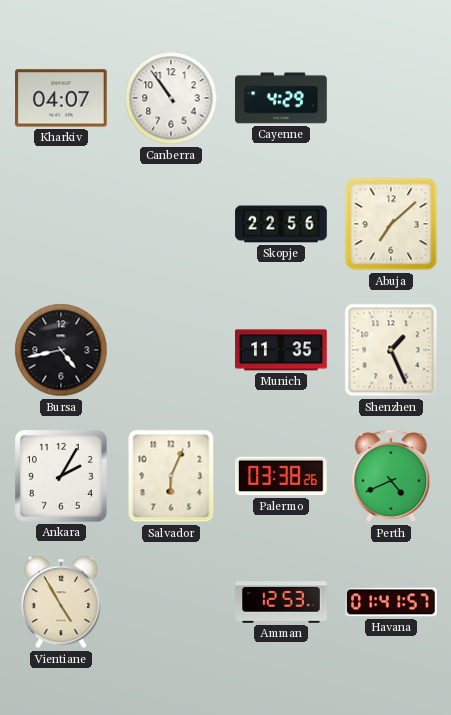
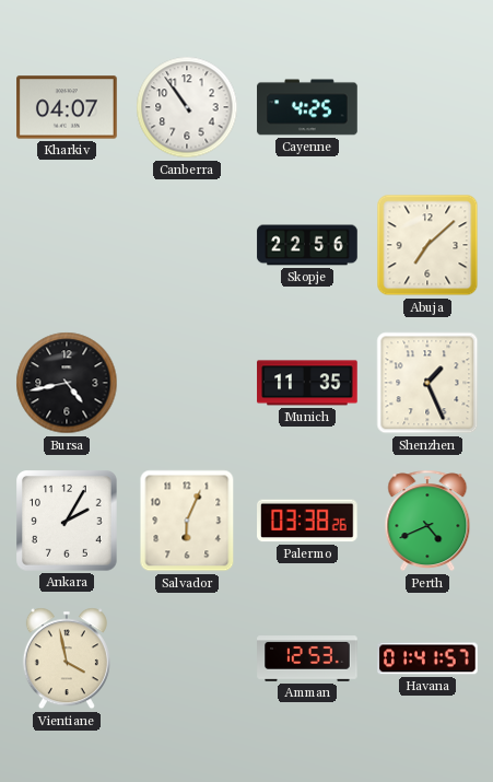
Cayenne: 4:29 -> 4:25
Vientiane: 4:55 -> 3:58
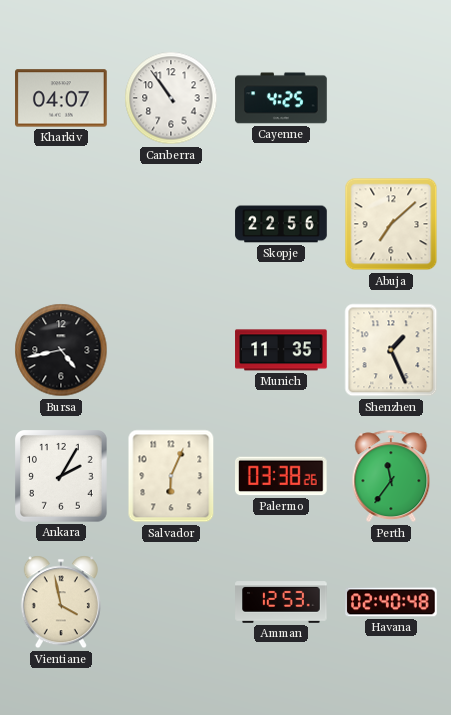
Perth: 4:41 -> 11:36
Havana: 01:41 -> 02:40
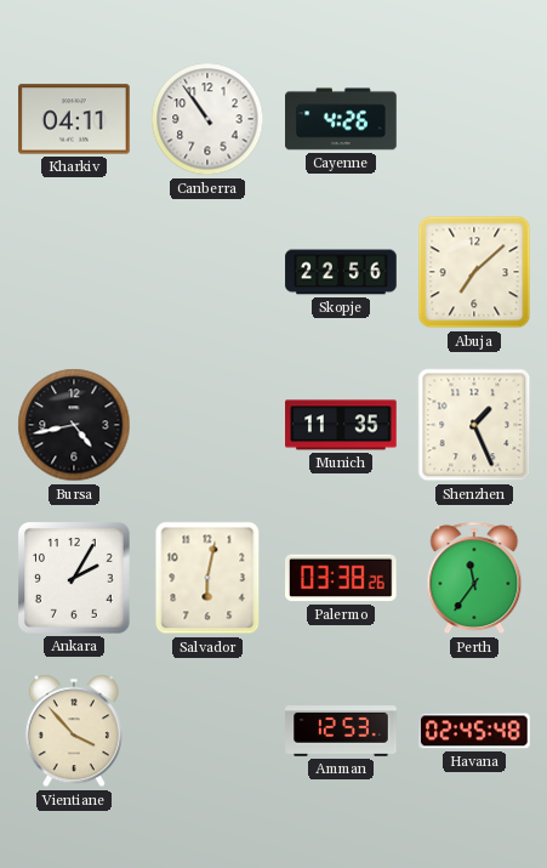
Kharkiv: 04:07 -> 04:11
Cayenne: 4:25 -> 4:26
Salvador: 6:04 -> 6:02
Vientiane: 3:58 -> 3:53
Havana: 02:40 -> 02:45
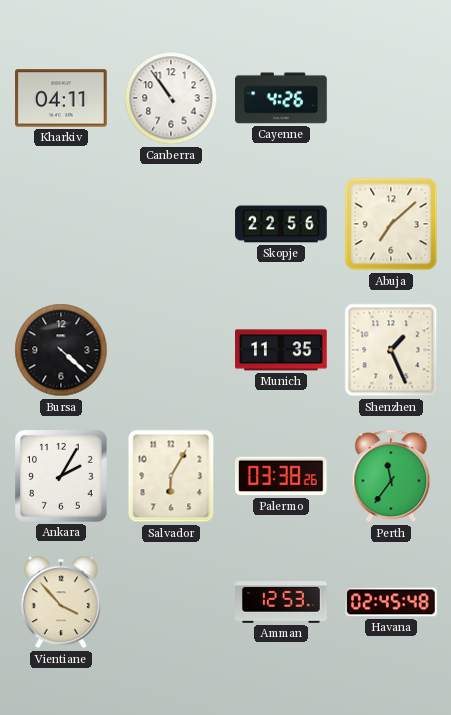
Bursa: 4:43 -> 4:22
Salvador: 6:02 -> 6:05
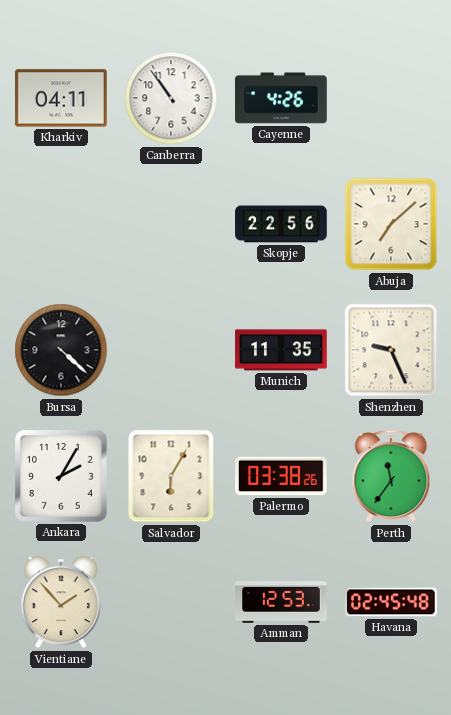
Shenzhen: 1:26 -> 9:26
Vientiane: 3:53 -> 1:53
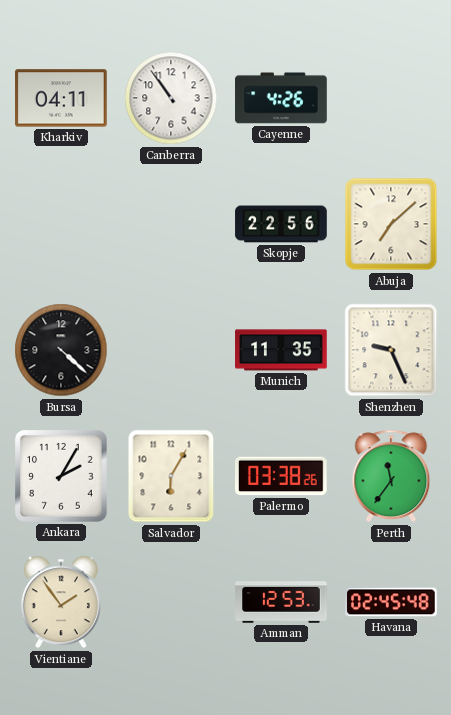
Vientiane: 1:53 -> 1:54
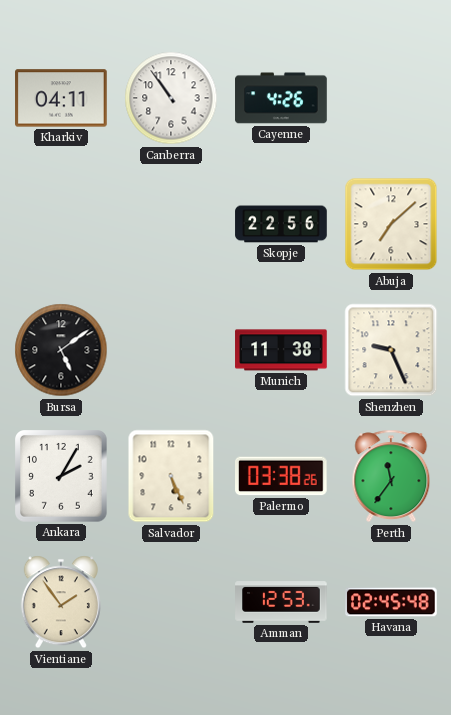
Bursa: 4:22 -> 5:09
Munich: 11:35 -> 11:38
Salvador: 6:05 -> 5:26
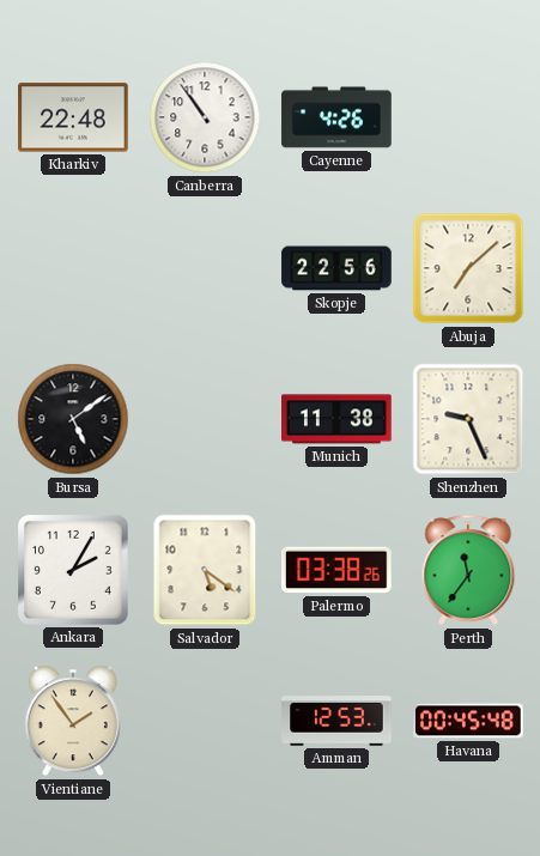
Kharkiv: 04:11 -> 22:48
Salvador: 5:26 -> 5:21
Havana: 02:45 -> 00:45
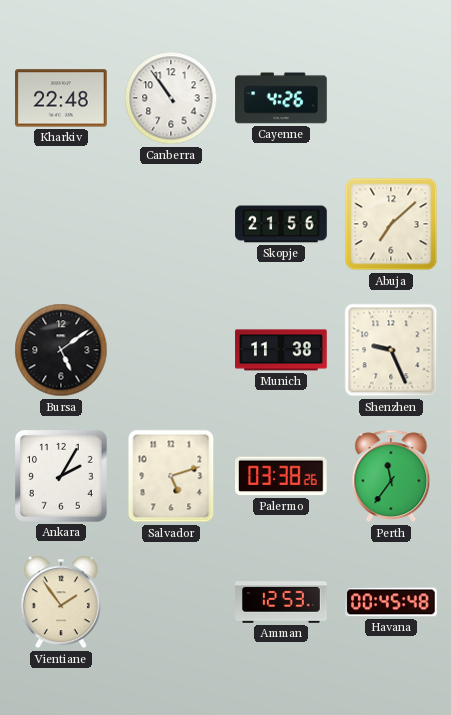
Skopje: 22:56 -> 21:56
Salvador: 5:21 -> 5:12
